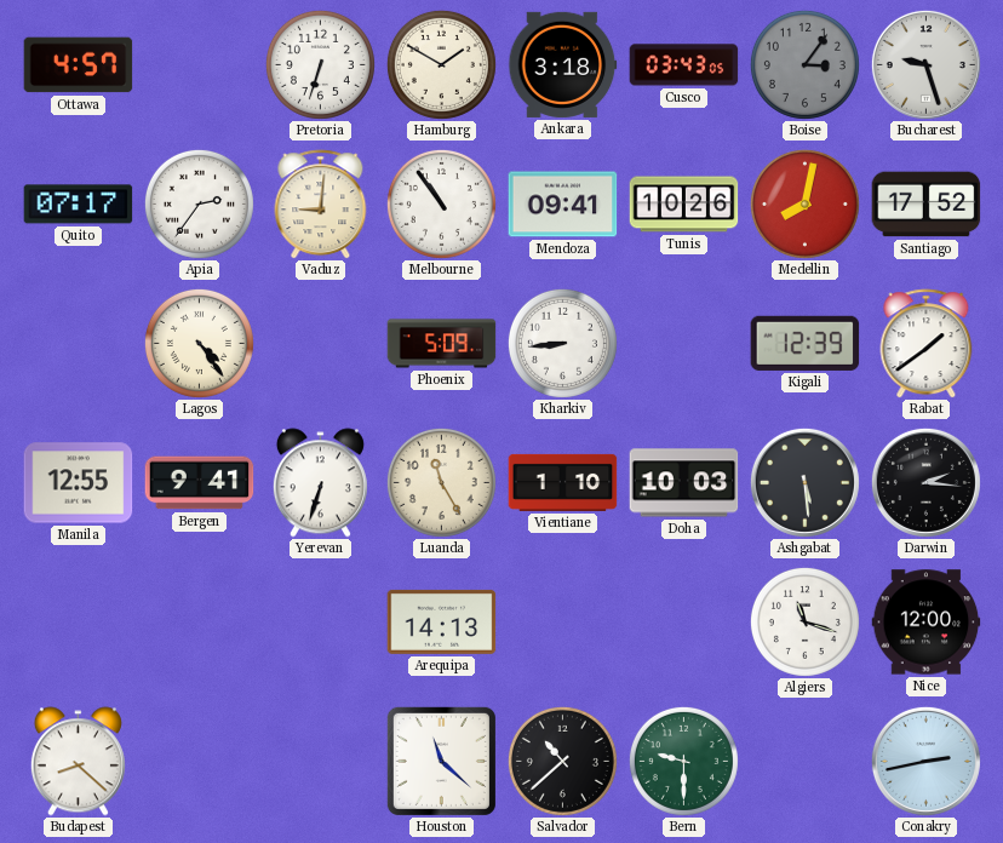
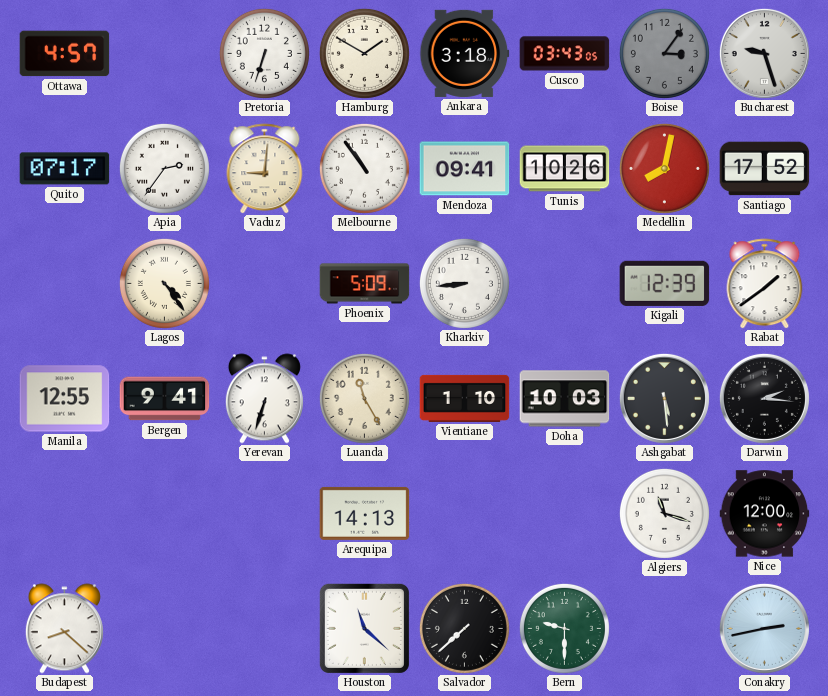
Salvador: 10:38 -> 7:38
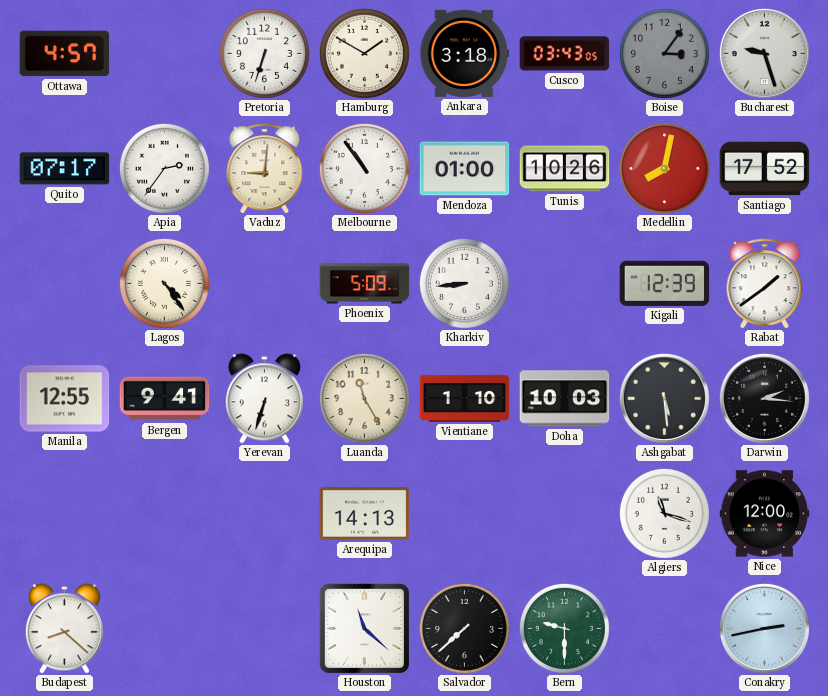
Mendoza: 09:41 -> 01:00
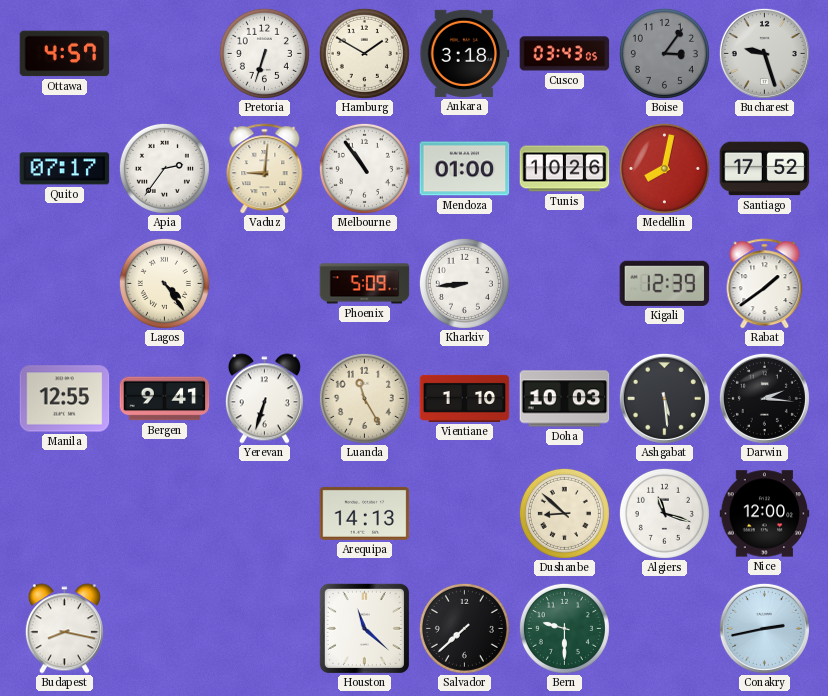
Dushanbe: none -> 8:52
Budapest: 8:22 -> 8:17
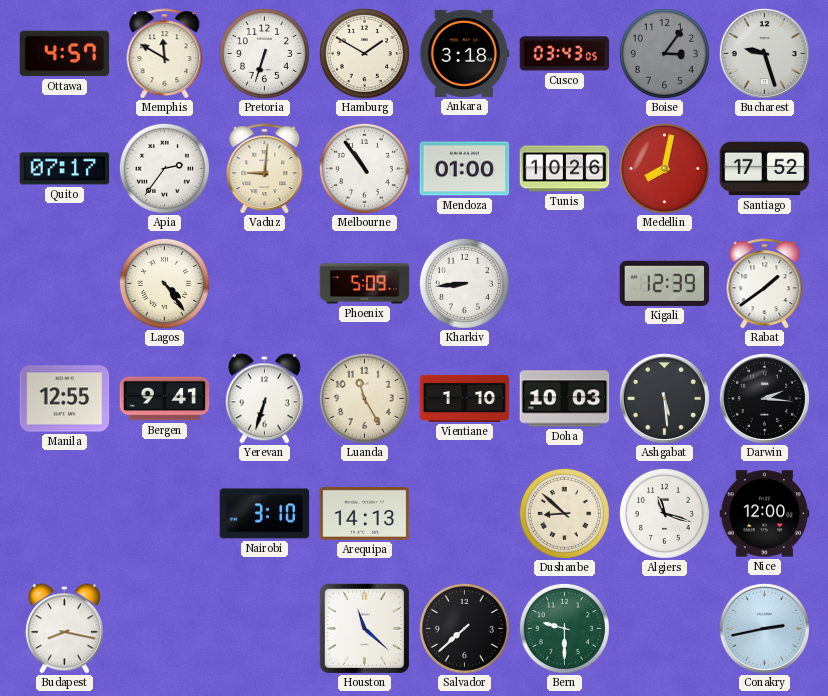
Memphis: none -> 11:50
Nairobi: none -> 3:10
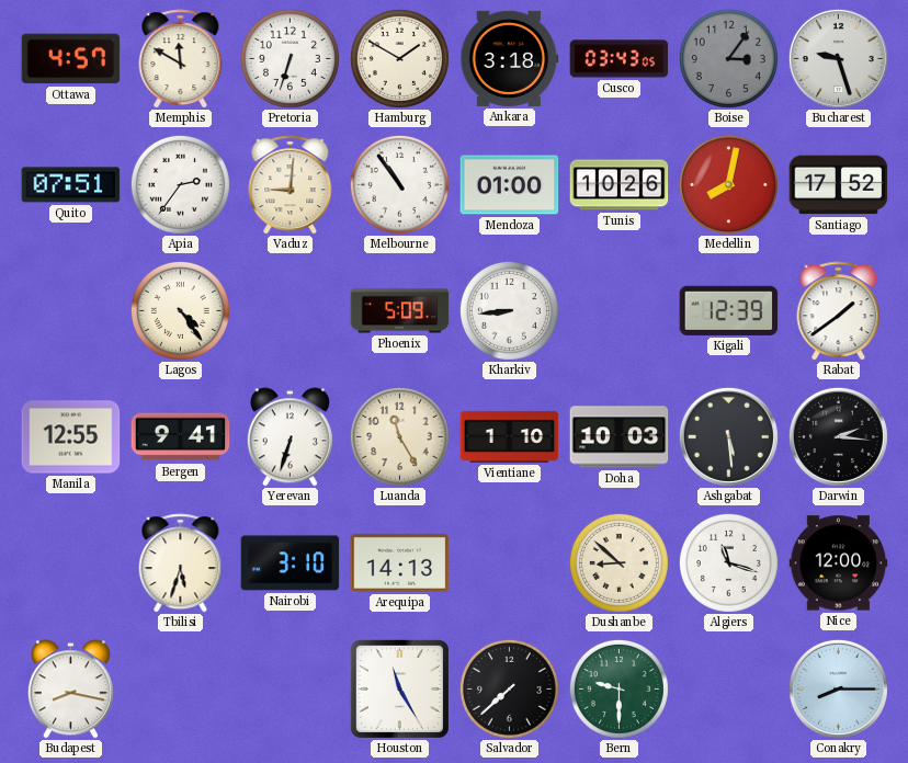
Quito: 07:17 -> 07:51
Tbilisi: none -> 5:33
Houston: 11:22 -> 11:25
Conakry: 2:43 -> 8:15
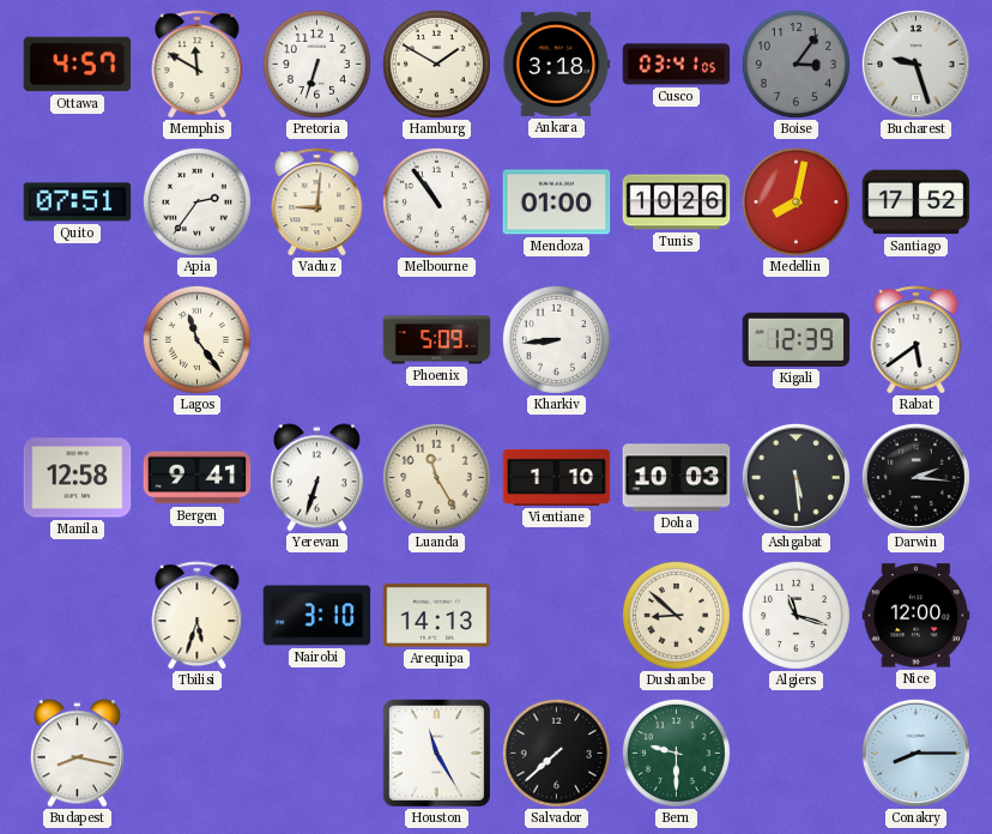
Cusco: 03:43 -> 03:41
Lagos: 4:24 -> 11:24
Rabat: 1:39 -> 5:39
Manila: 12:55 -> 12:58
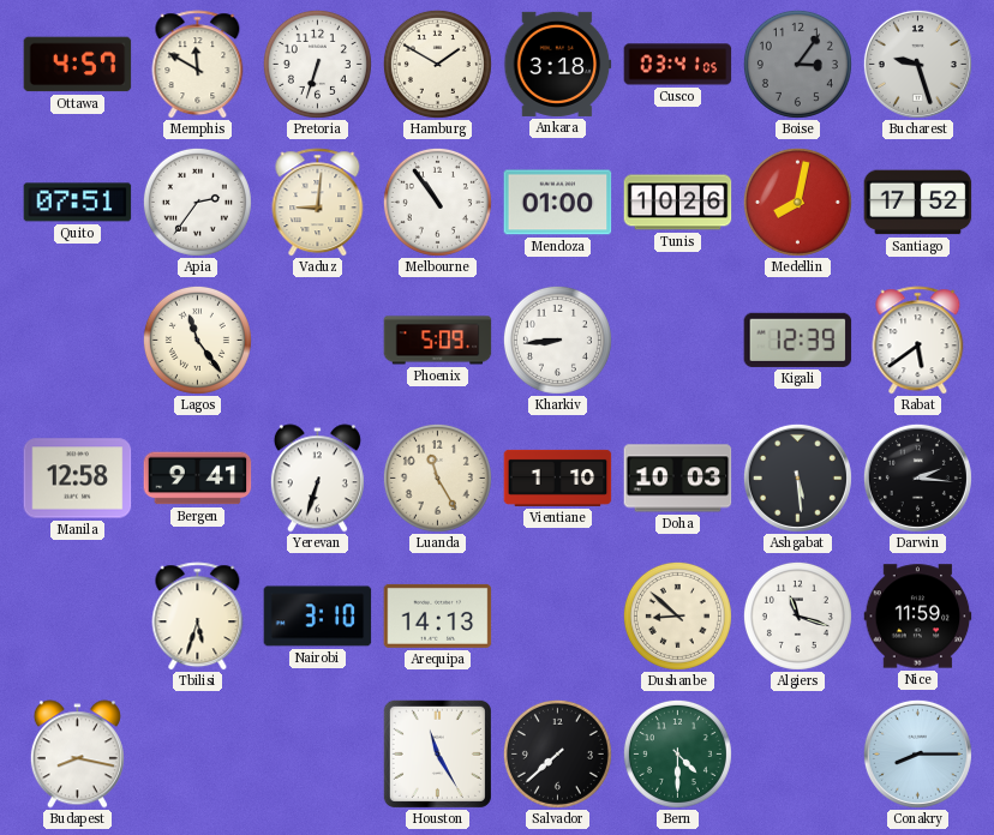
Nice: 12:00 -> 11:59
Bern: 9:30 -> 4:30
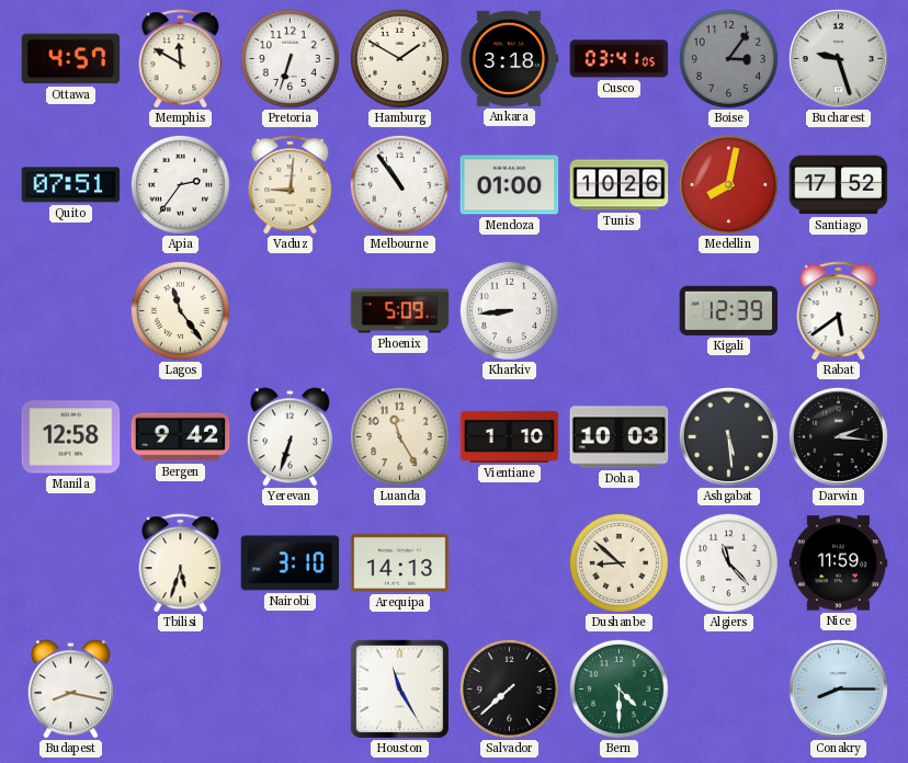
Bergen: 9:41 -> 9:42
Algiers: 11:18 -> 11:23
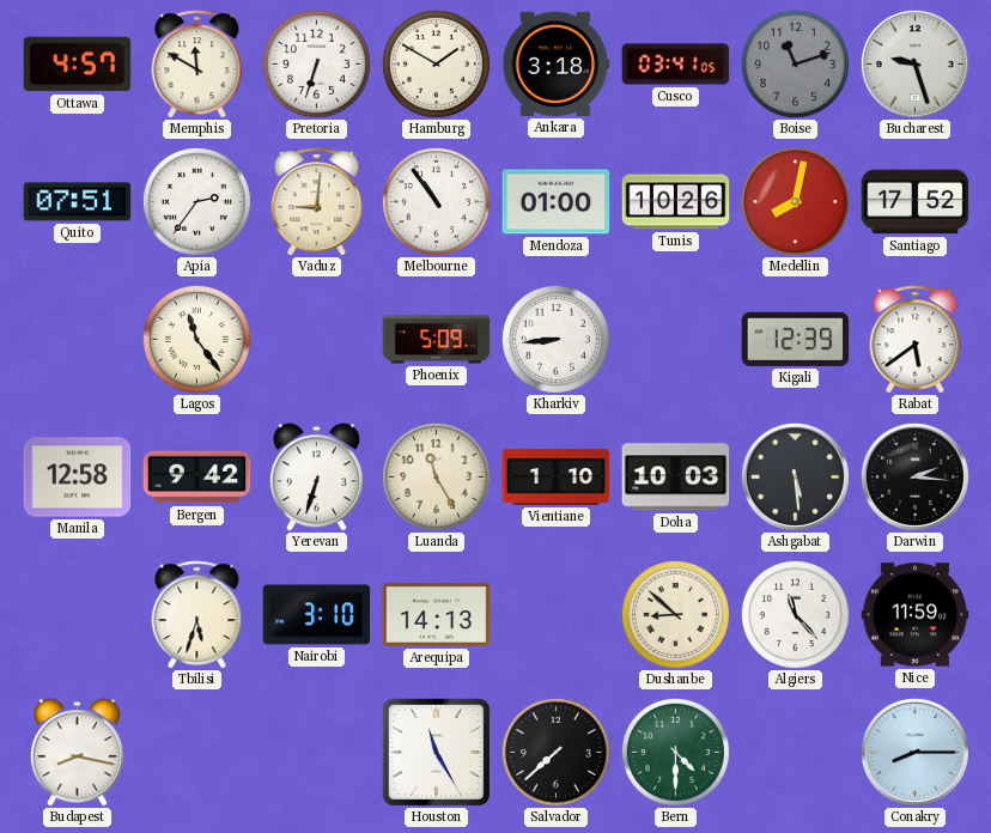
Boise: 3:06 -> 11:12
